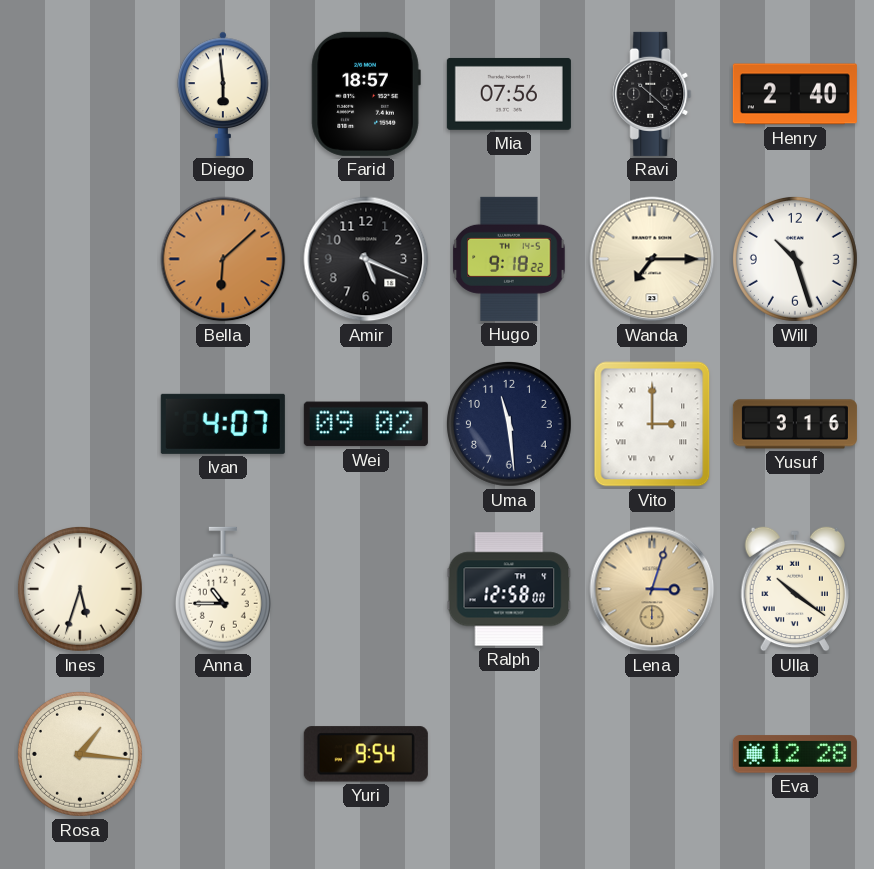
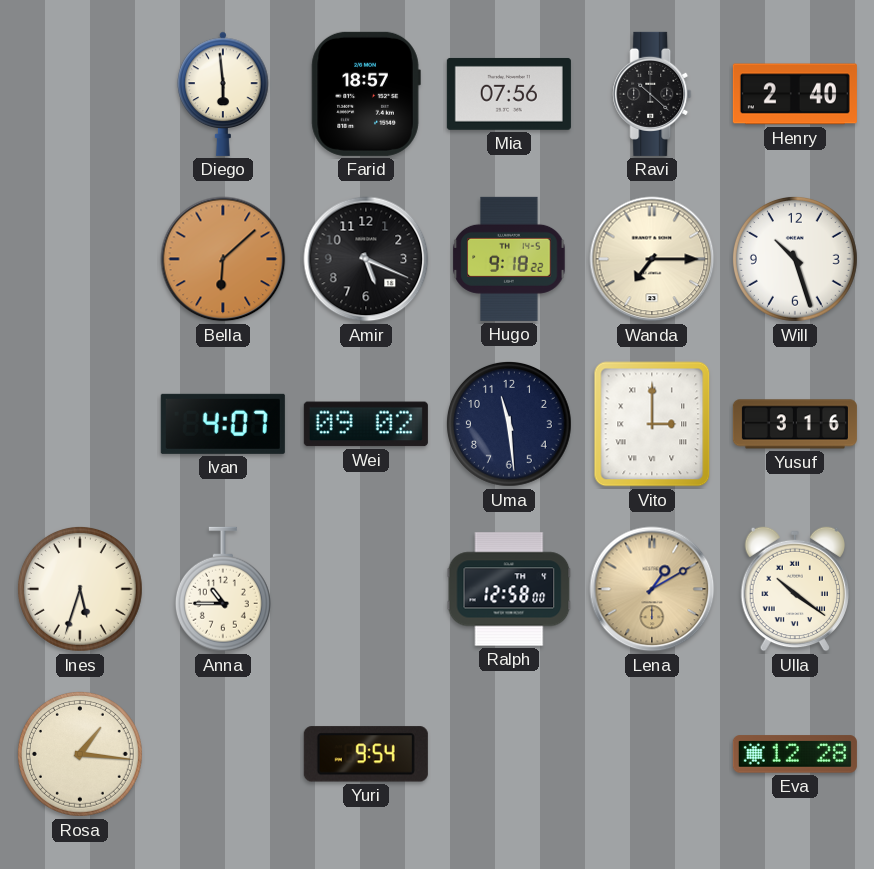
Lena: 3:03 -> 1:10
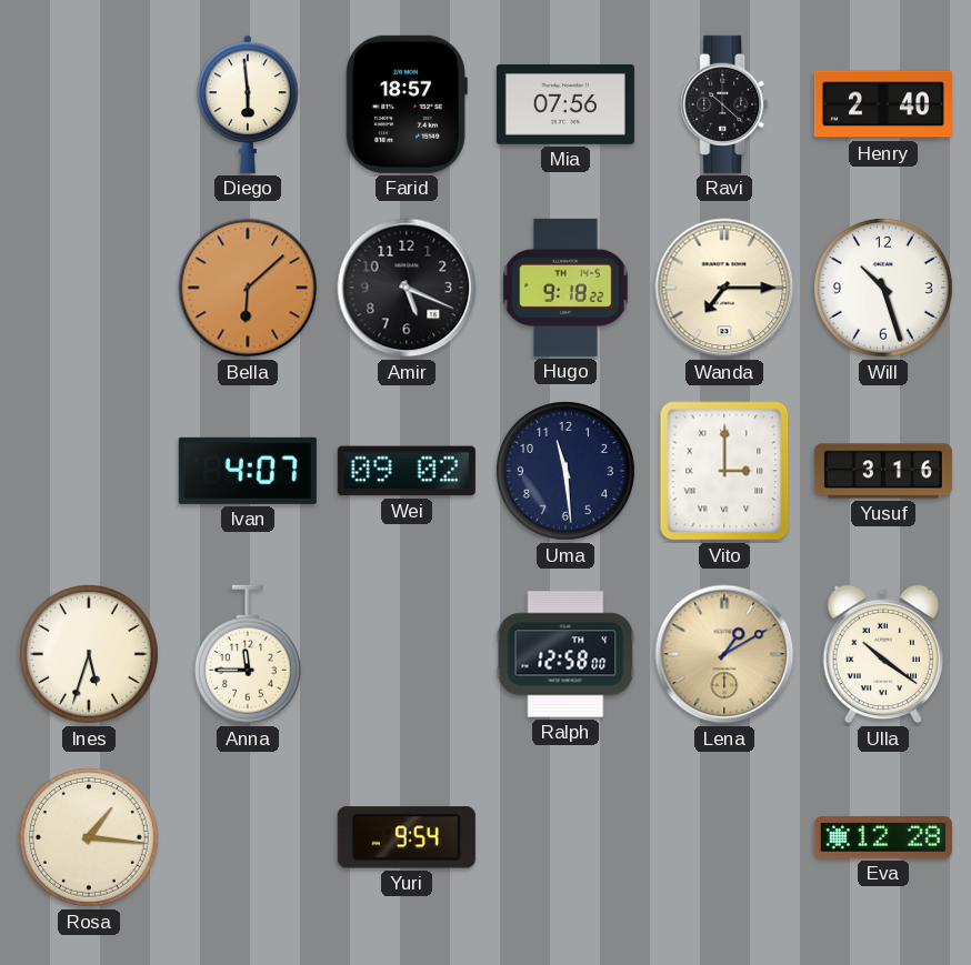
Anna: 10:45 -> 11:45
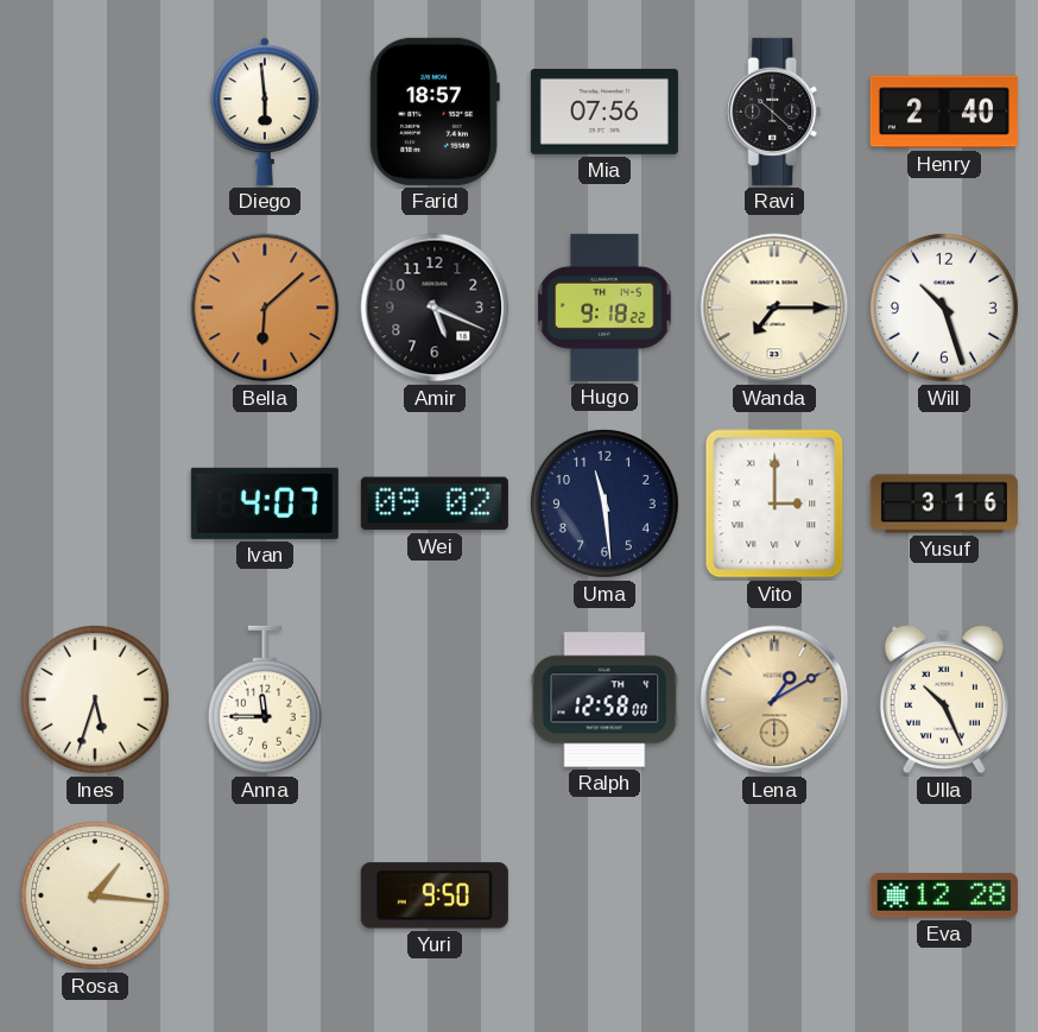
Ulla: 10:21 -> 10:26
Yuri: 9:54 -> 9:50
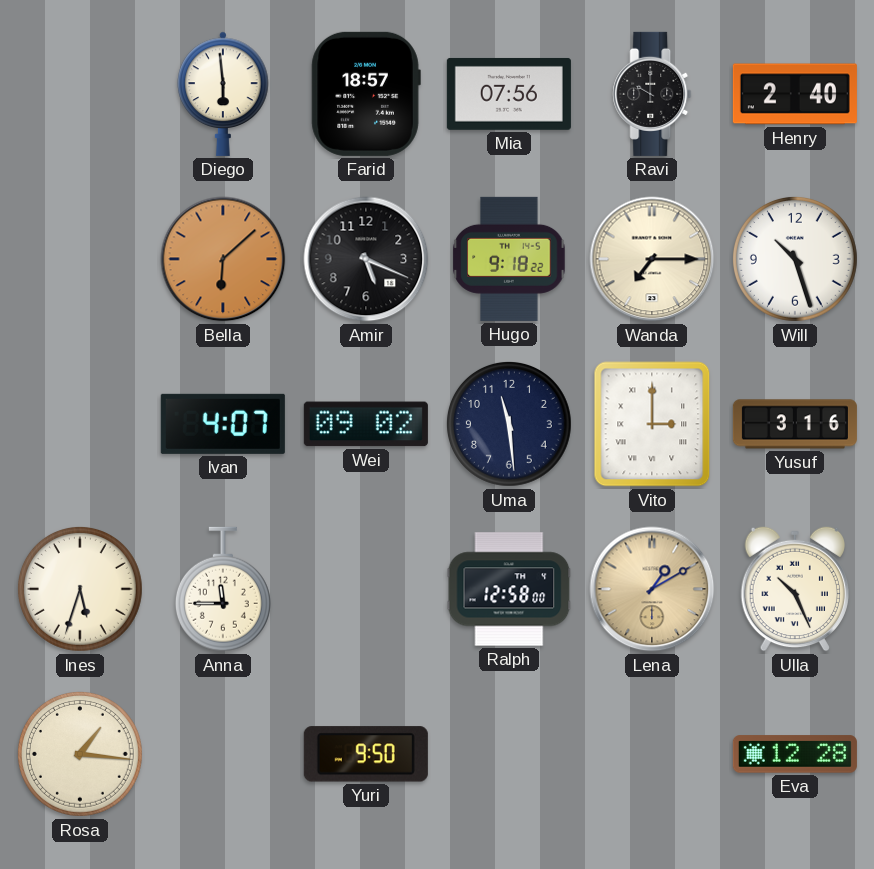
Ravi: 10:22 -> 10:00
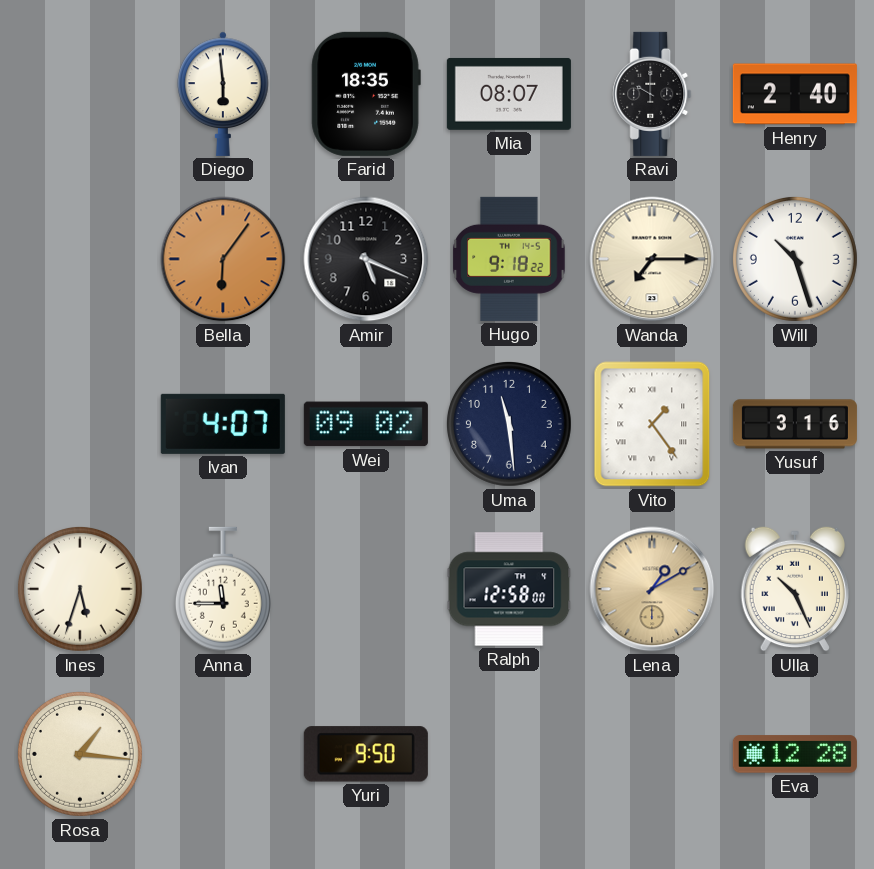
Farid: 18:57 -> 18:35
Mia: 07:56 -> 08:07
Bella: 6:08 -> 6:06
Vito: 3:00 -> 1:24
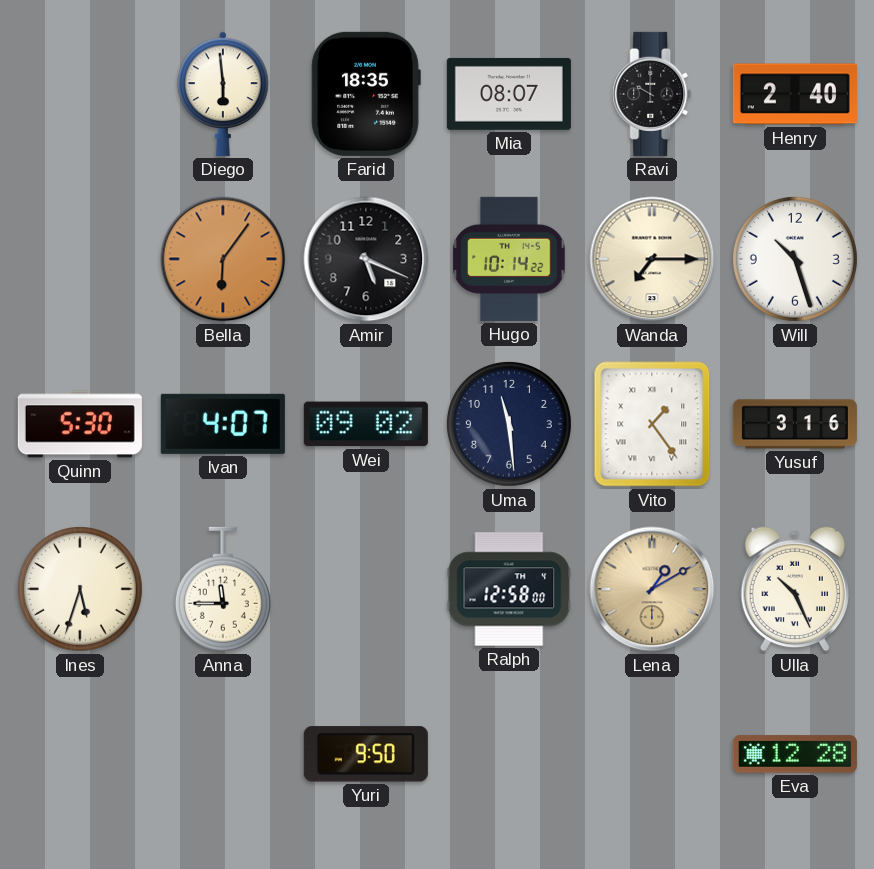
Hugo: 9:18 -> 10:14
Quinn: none -> 5:30
Rosa: 1:16 -> none
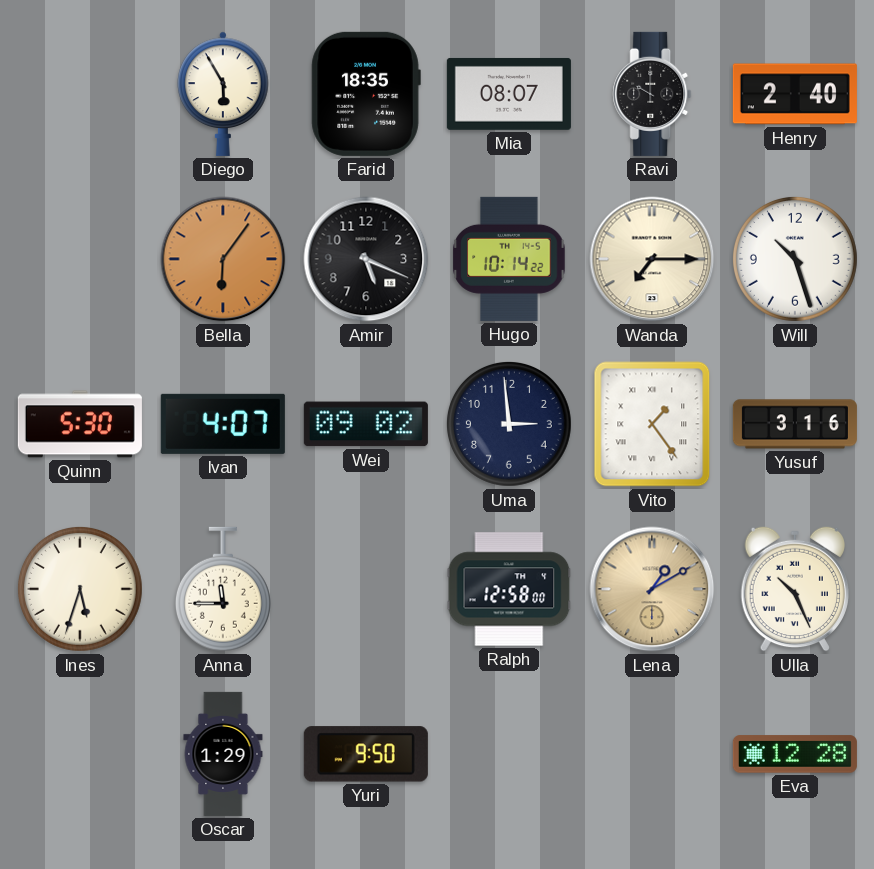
Diego: 5:59 -> 5:55
Uma: 11:29 -> 2:59
Oscar: none -> 1:29
